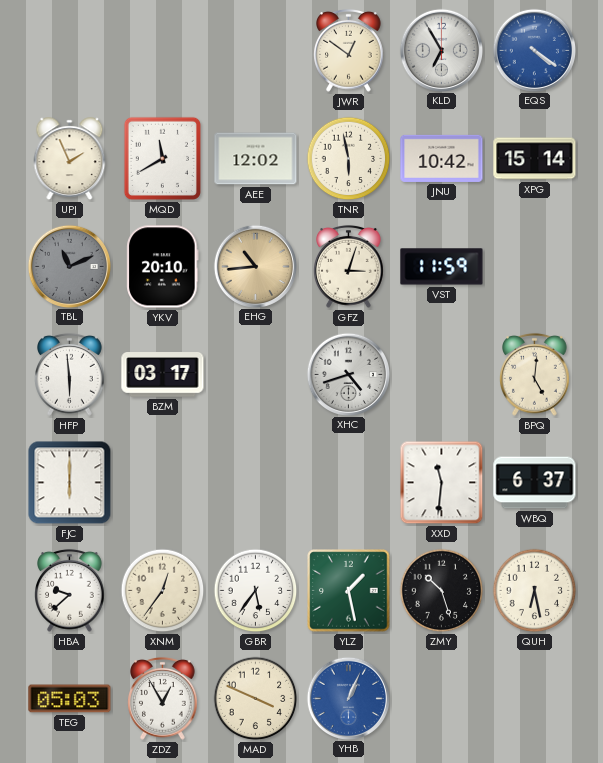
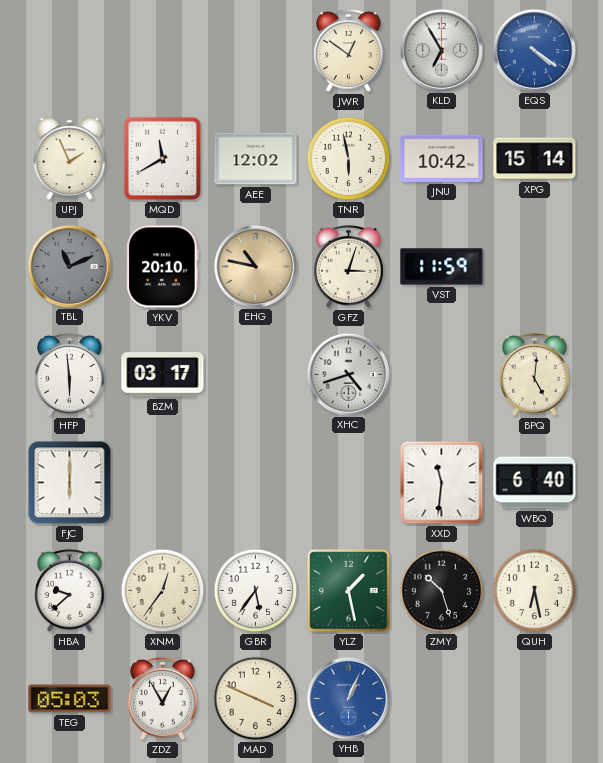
EHG: 10:44 -> 10:47
WBQ: 6:37 -> 6:40
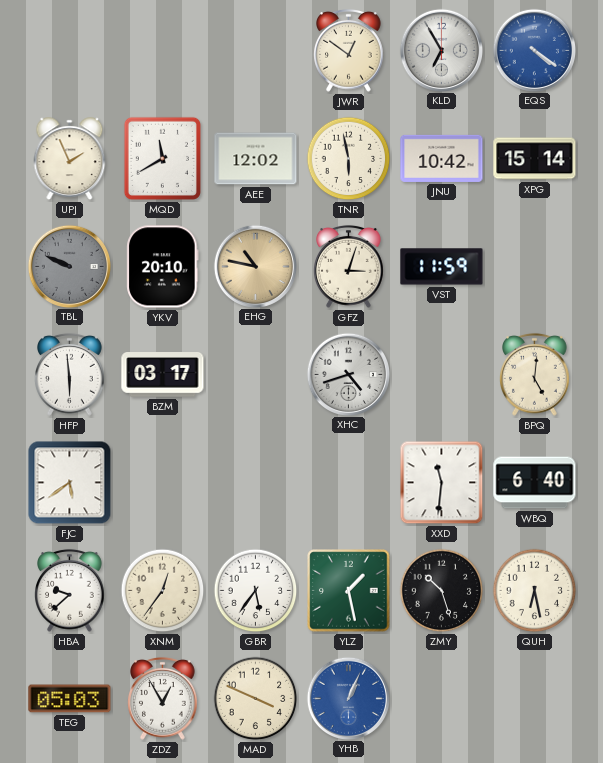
TBL: 11:11 -> 9:49
FJC: 6:00 -> 5:39
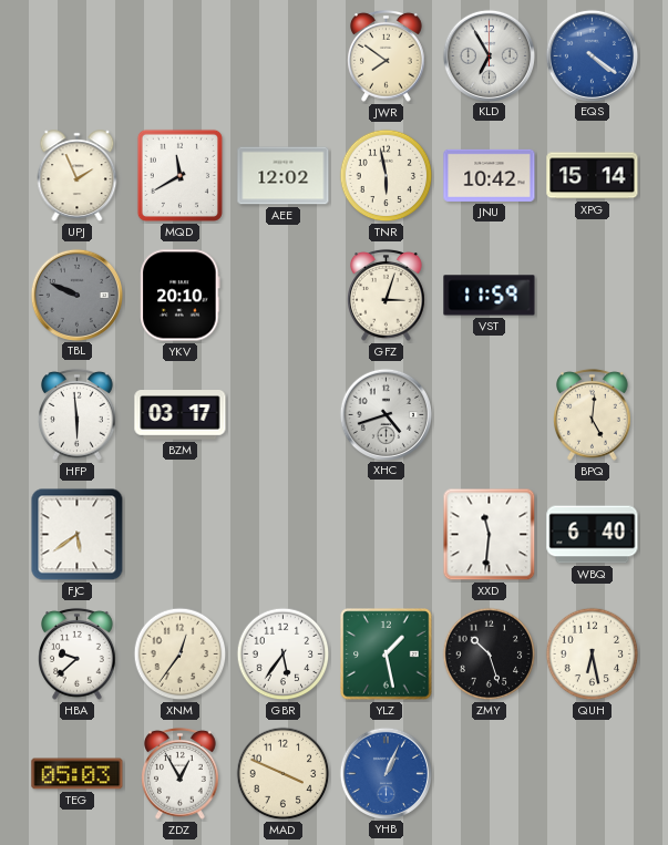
JWR: 12:51 -> 7:51
EHG: 10:47 -> none
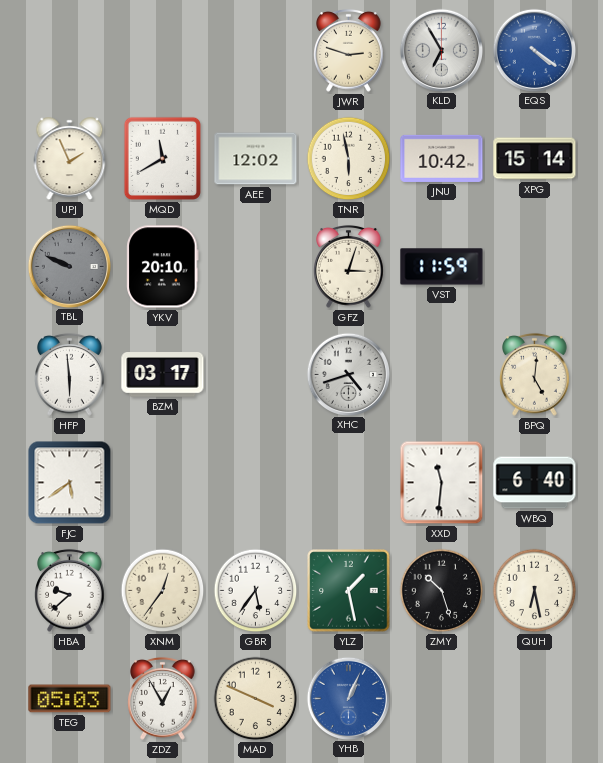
JWR: 7:51 -> 2:48
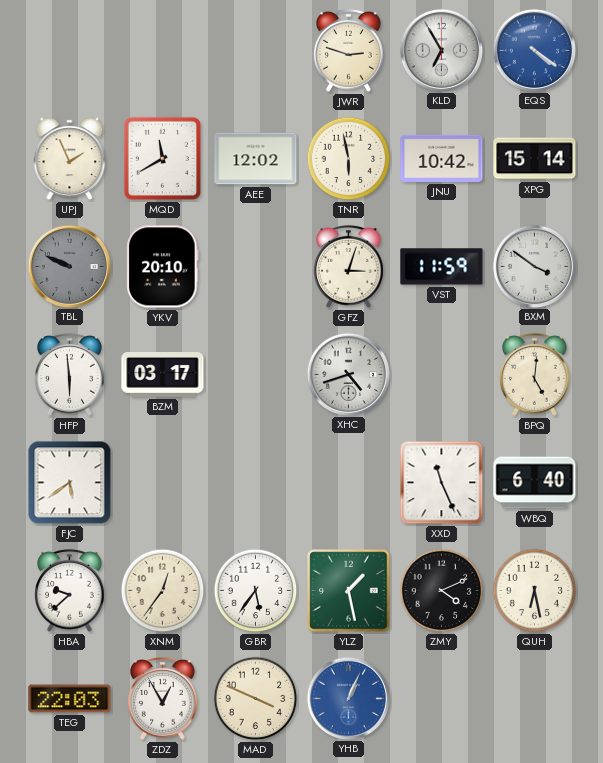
BXM: none -> 3:51
XXD: 11:31 -> 11:26
ZMY: 10:27 -> 4:11
TEG: 05:03 -> 22:03
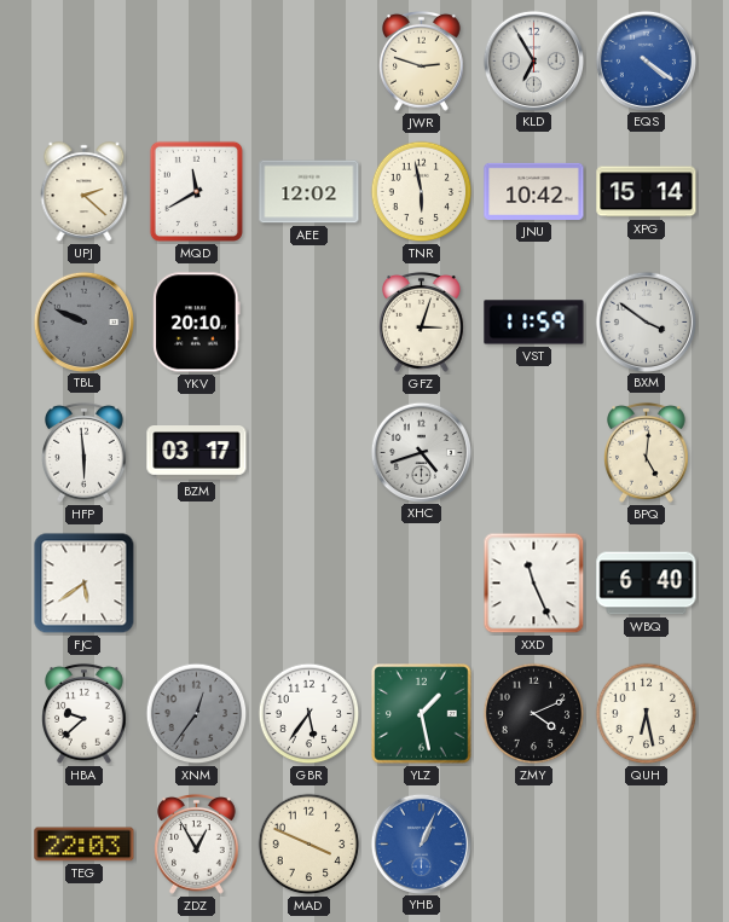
UPJ: 1:56 -> 2:22
XNM dial: cream -> grey
